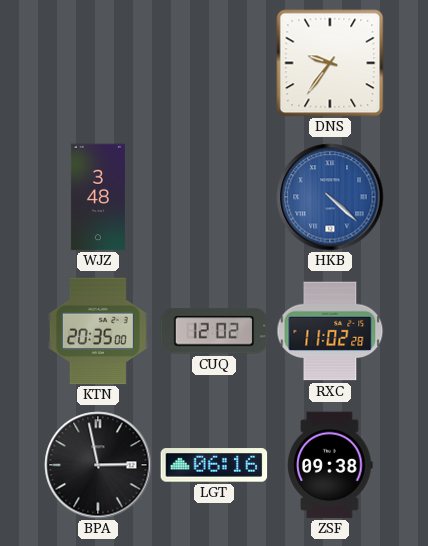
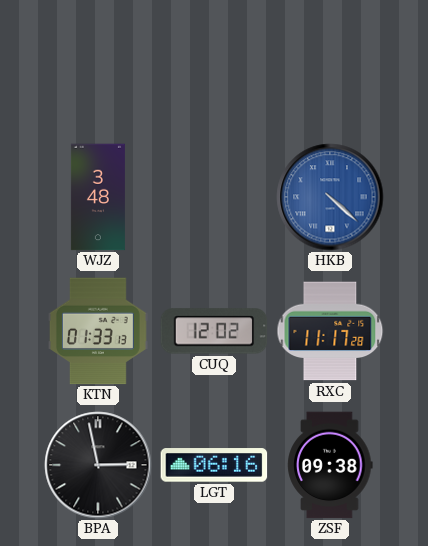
DNS: 9:36 -> none
KTN: 20:35 -> 01:33
RXC: 11:02 -> 11:17
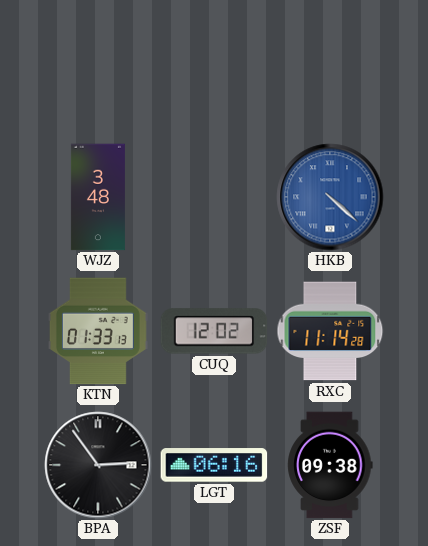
RXC: 11:17 -> 11:14
BPA: 2:58 -> 2:54
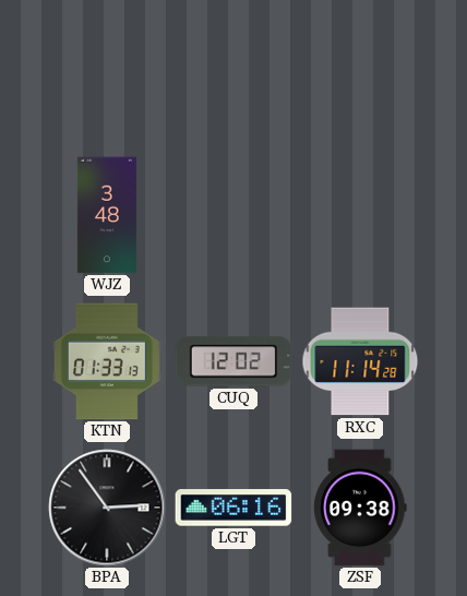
HKB: 4:22 -> none
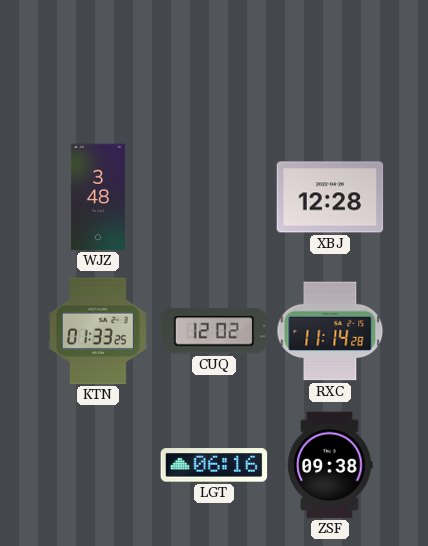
XBJ: none -> 12:28
KTN: 01:33:13 -> 01:33:25
BPA: 2:54 -> none
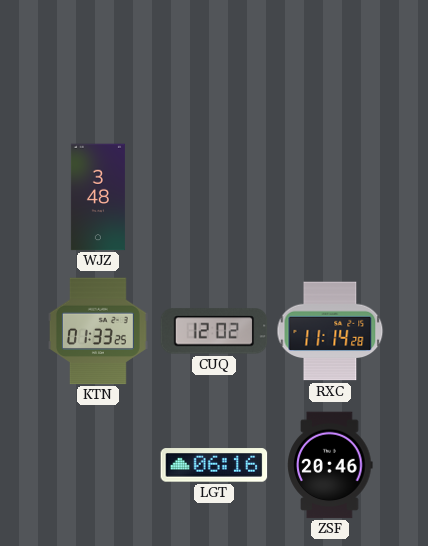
XBJ: 12:28 -> none
ZSF: 09:38 -> 20:46
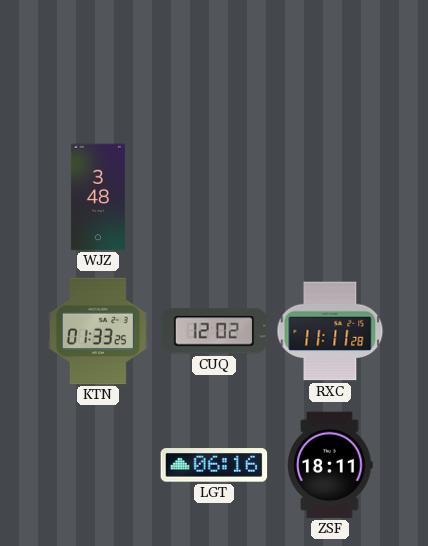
RXC: 11:14 -> 11:11
ZSF: 20:46 -> 18:11
